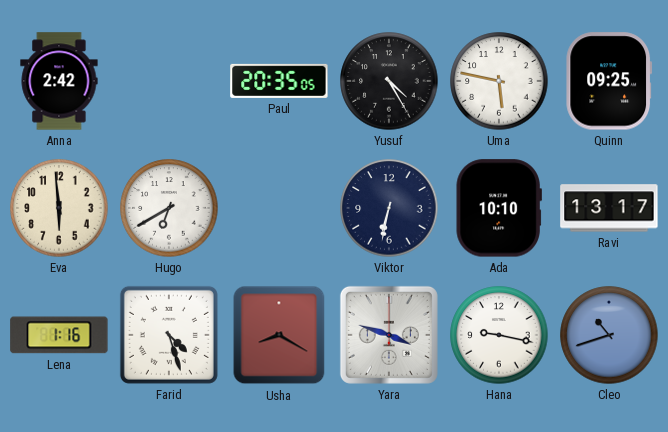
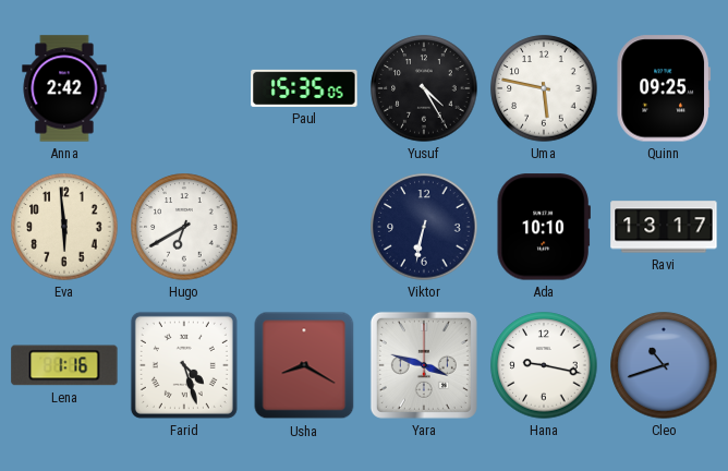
Paul: 20:35 -> 15:35
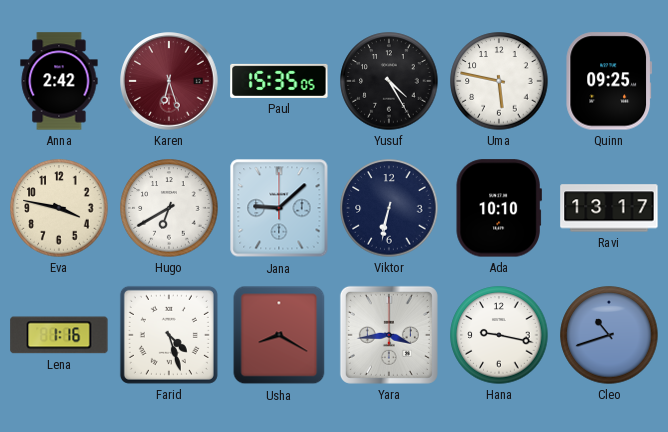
Karen: none -> 6:27
Eva: 5:59 -> 3:47
Jana: none -> 9:08
Yara: 3:48 -> 3:44
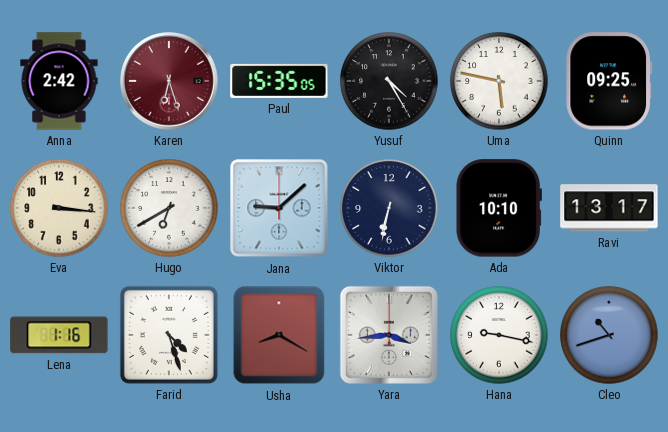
Eva: 3:47 -> 3:16
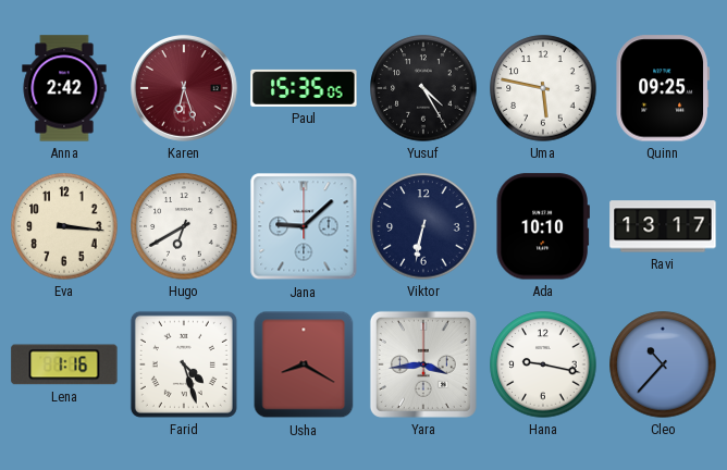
Cleo: 10:42 -> 10:37
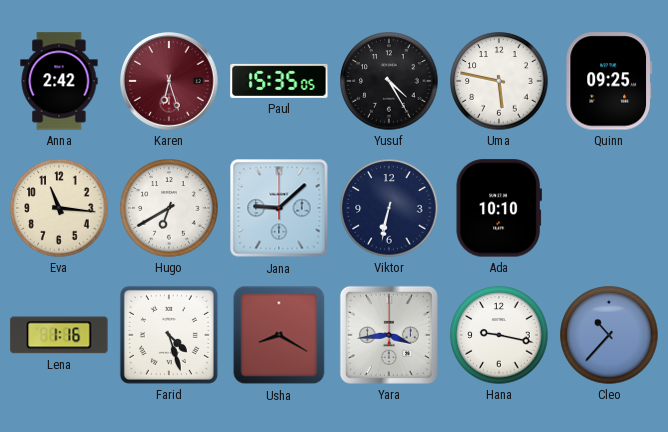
Eva: 3:16 -> 11:16
Ravi: 13:17 -> none
